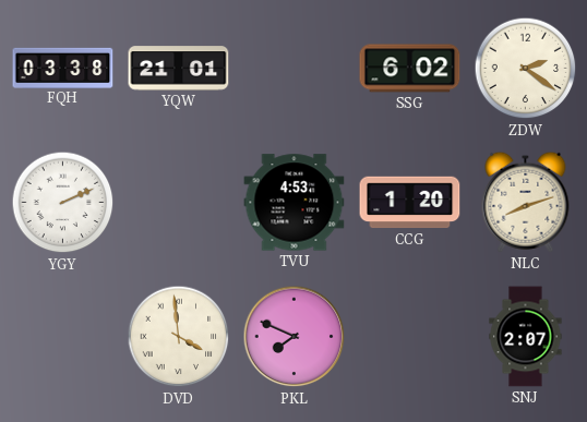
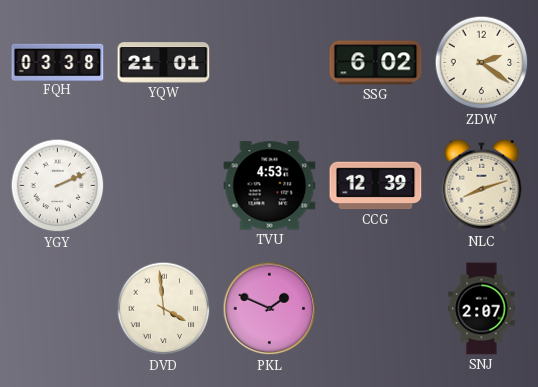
CCG: 1:20 -> 12:39
PKL: 7:49 -> 1:49
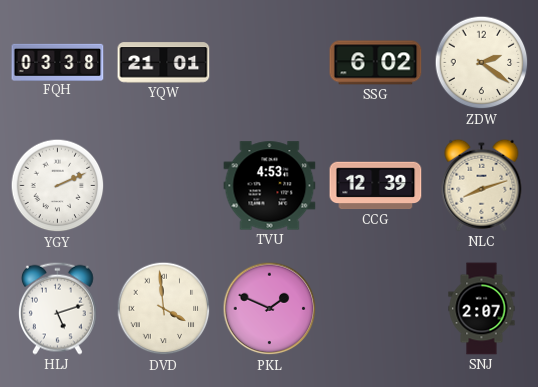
HLJ: none -> 5:12
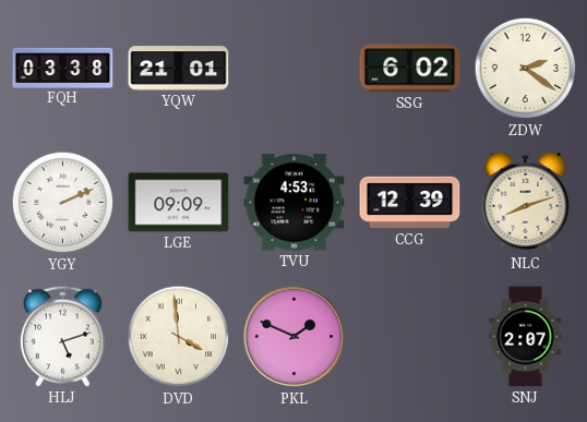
LGE: none -> 09:09
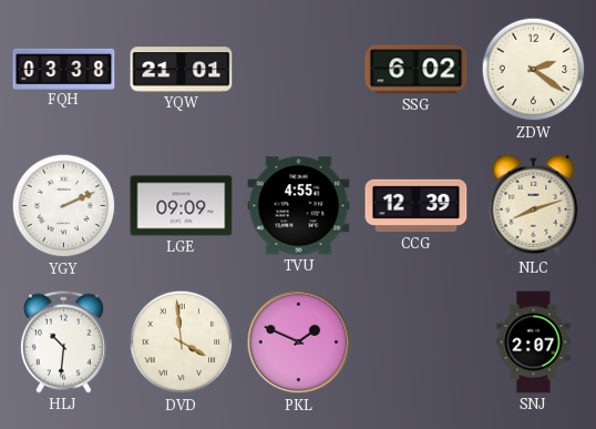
TVU: 4:53 -> 4:55
HLJ: 5:12 -> 10:31
